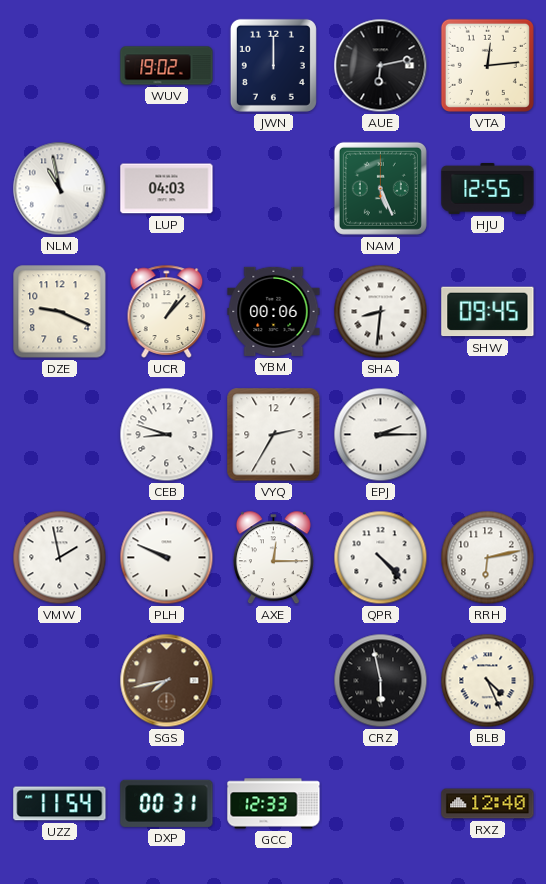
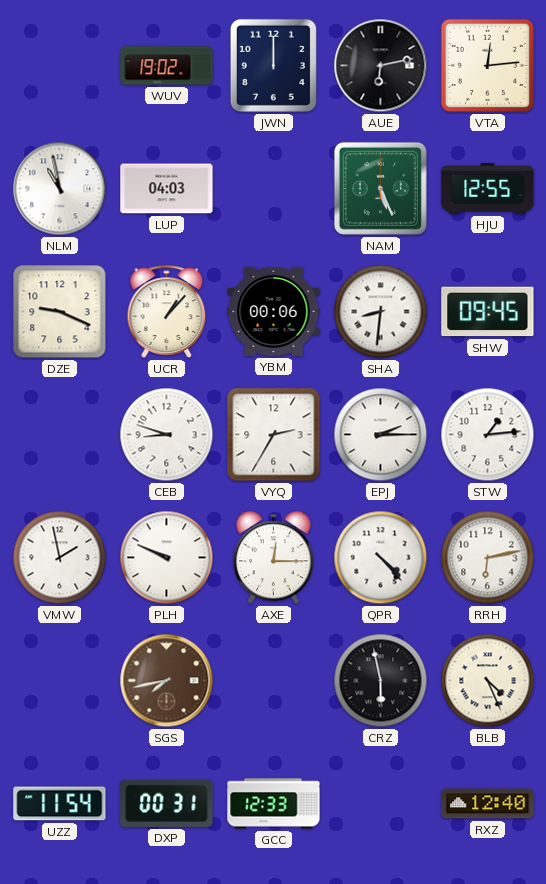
STW: none -> 1:14
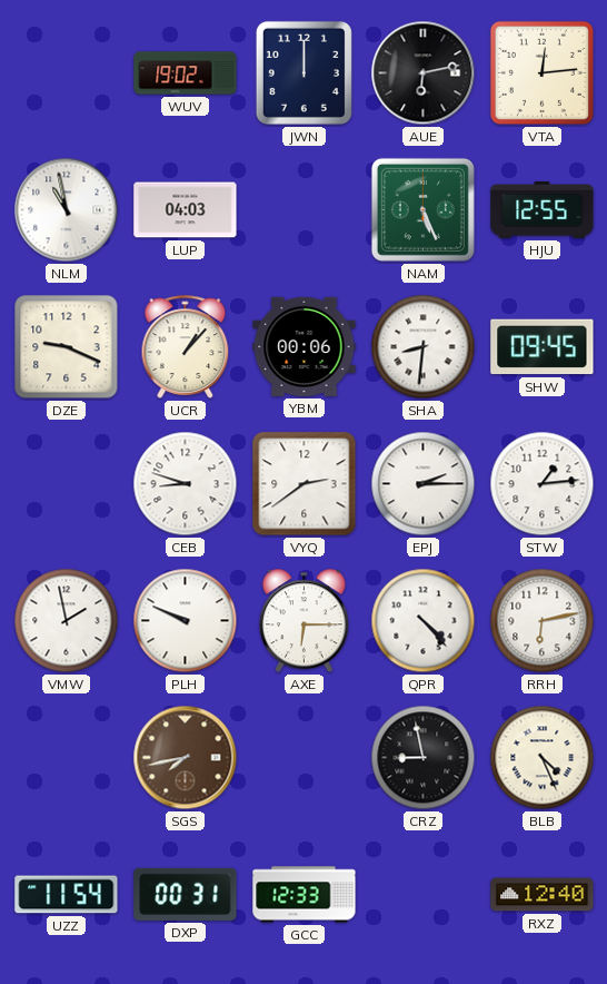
VYQ: 2:35 -> 2:39
AXE: 12:15 -> 6:15
CRZ: 5:58 -> 8:58
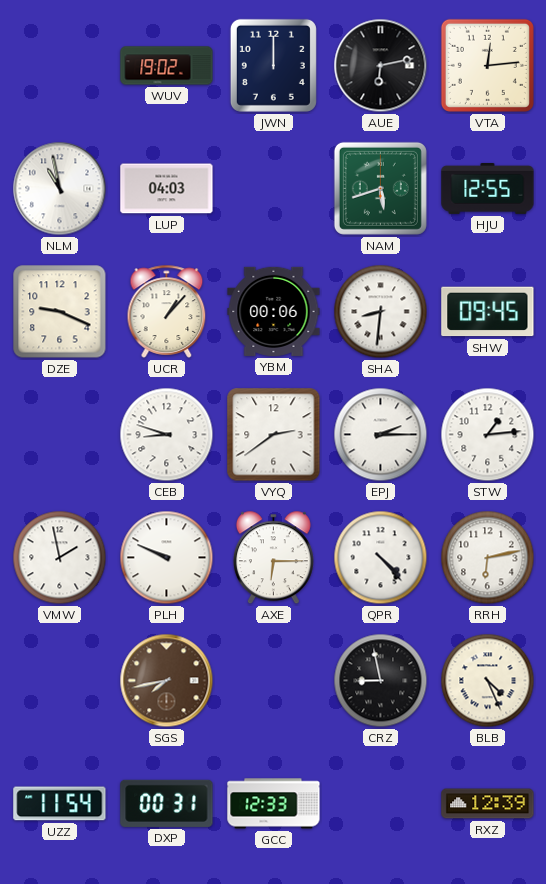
NAM: 5:26 -> 5:42
RXZ: 12:40 -> 12:39
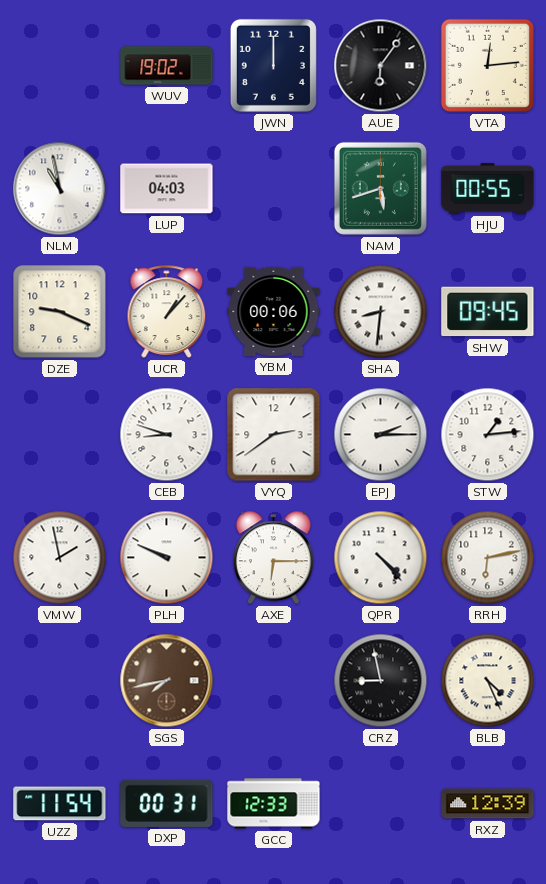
AUE: 6:13 -> 6:06
HJU: 12:55 -> 00:55
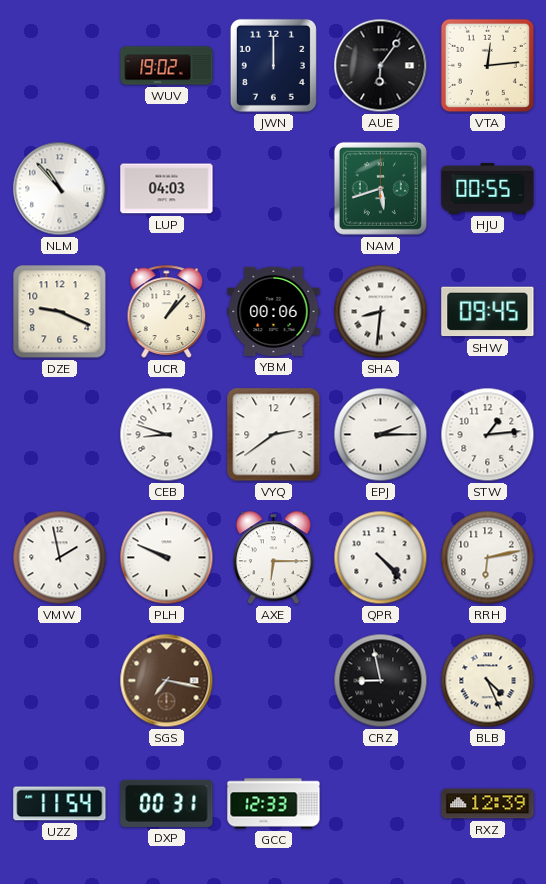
NLM: 10:58 -> 10:53
SGS: 7:43 -> 7:17
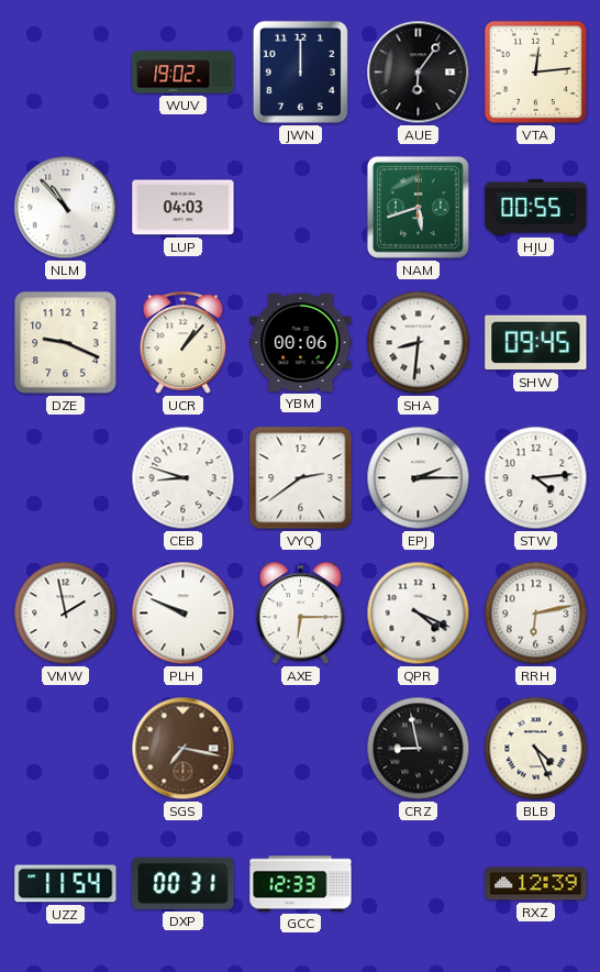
STW: 1:14 -> 4:14
QPR: 4:23 -> 4:19
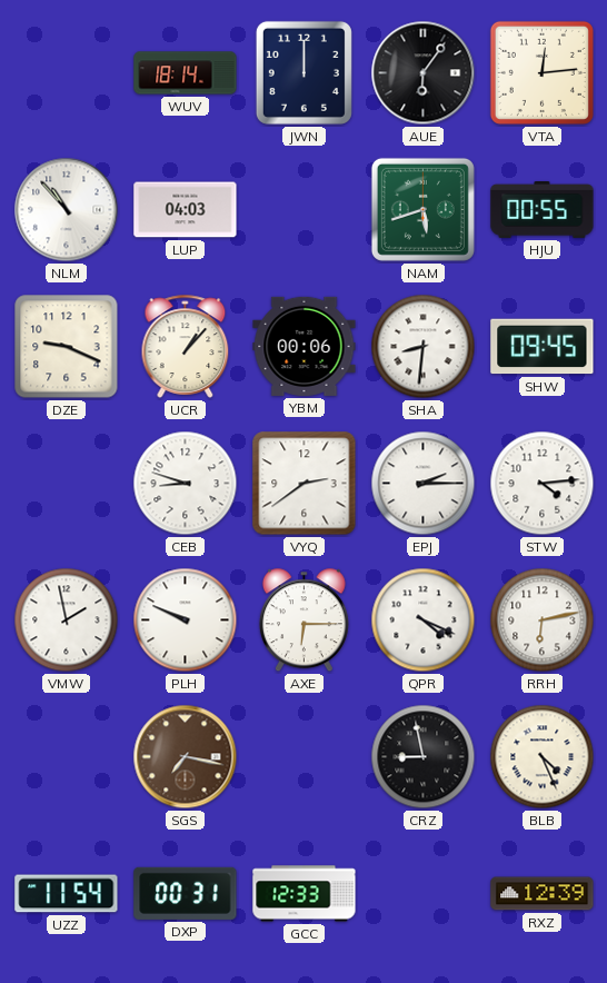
WUV: 19:02 -> 18:14
